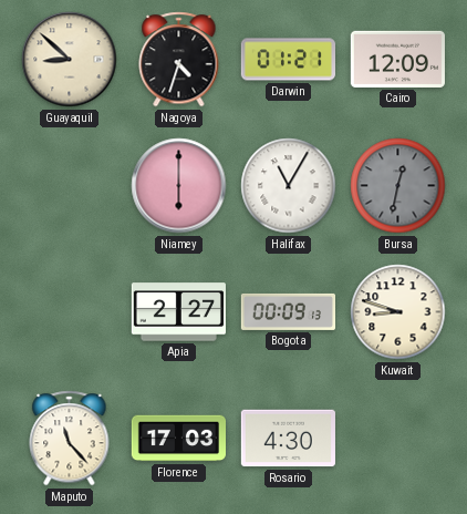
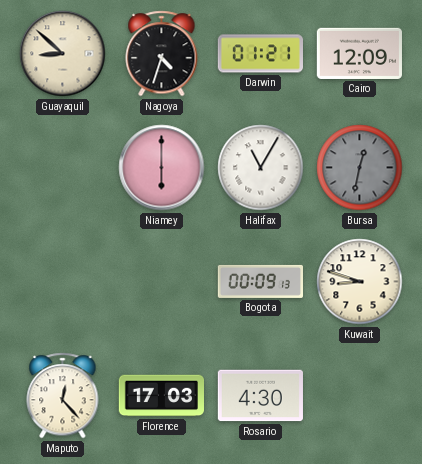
Apia: 2:27 -> none
Maputo: 11:23 -> 12:23
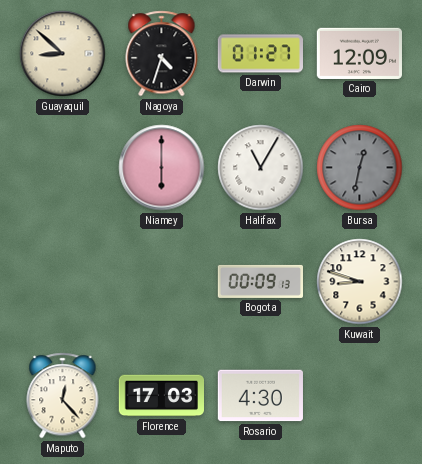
Darwin: 01:21 -> 01:27
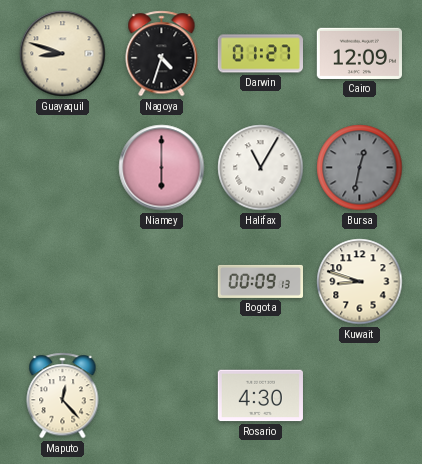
Guayaquil: 8:52 -> 8:48
Florence: 17:03 -> none
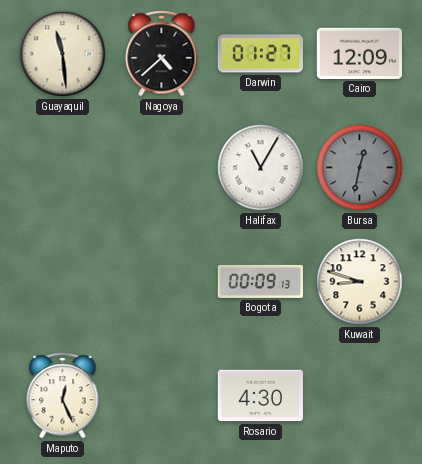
Guayaquil: 8:48 -> 11:29
Nagoya: 4:33 -> 4:38
Niamey: 6:00 -> none
Maputo: 12:23 -> 12:26
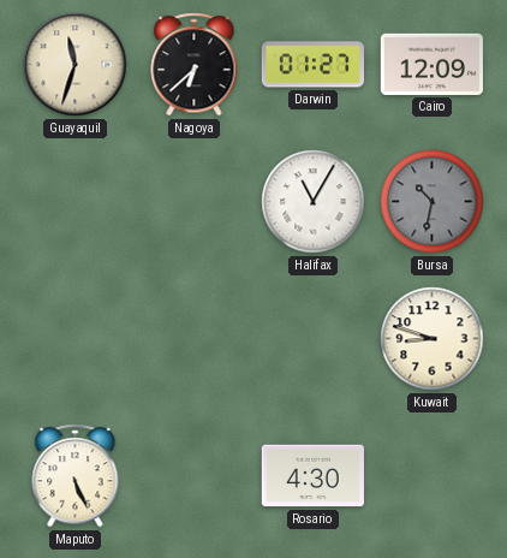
Guayaquil: 11:29 -> 11:33
Nagoya: 4:38 -> 6:38
Bursa: 12:32 -> 10:32
Bogota: 00:09 -> none
Maputo: 12:26 -> 5:26
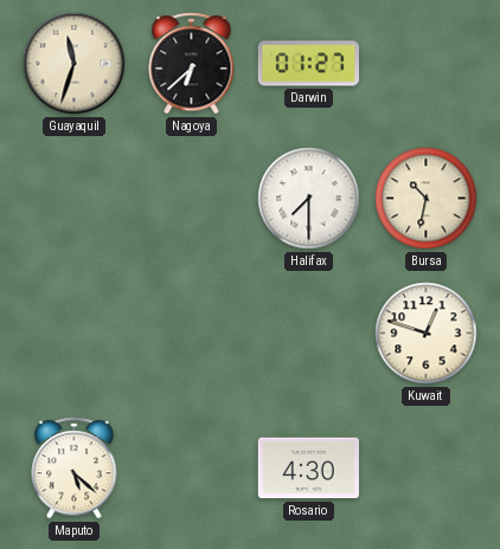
Cairo: 12:09 -> none
Halifax: 11:05 -> 7:30
Bursa dial: grey -> cream
Kuwait: 8:48 -> 12:48
Maputo: 5:26 -> 5:22
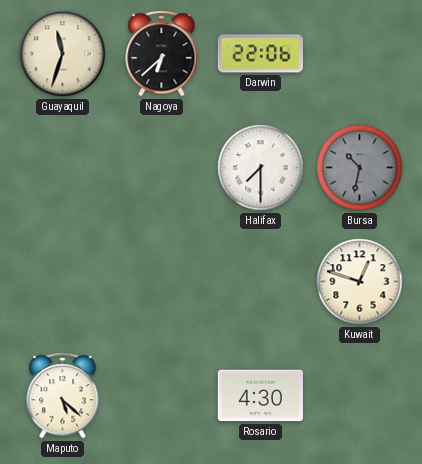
Darwin: 01:27 -> 22:06
Bursa dial: cream -> grey
